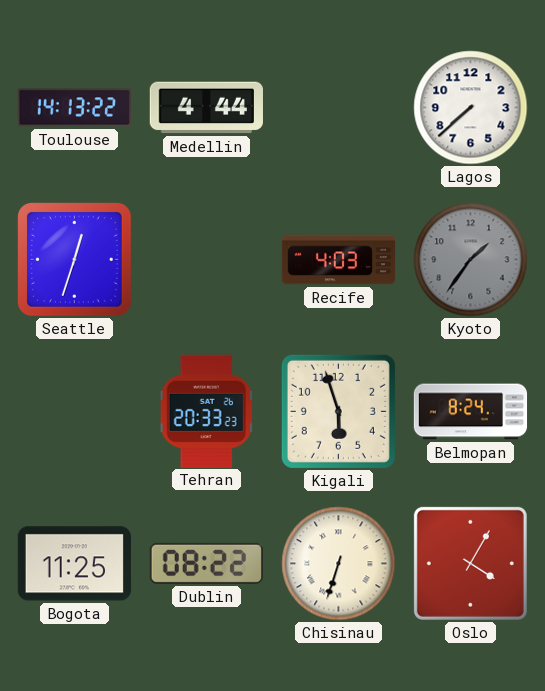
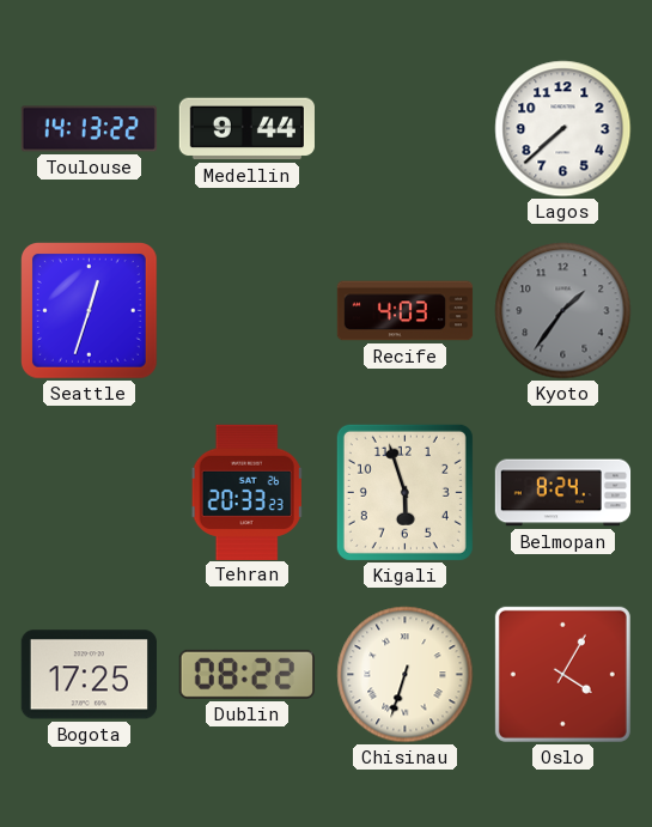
Medellin: 4:44 -> 9:44
Bogota: 11:25 -> 17:25
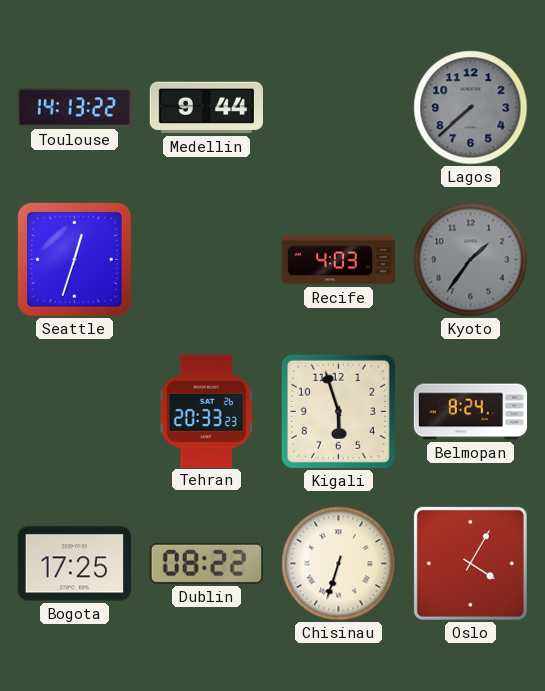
Lagos dial: white -> grey
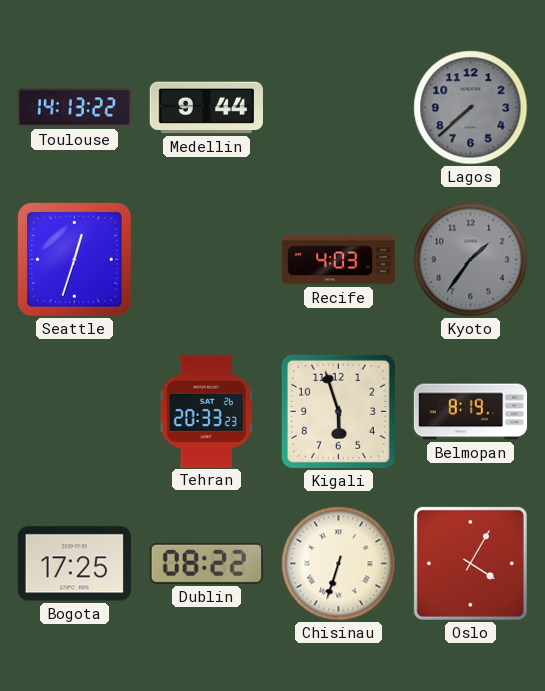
Belmopan: 8:24 -> 8:19
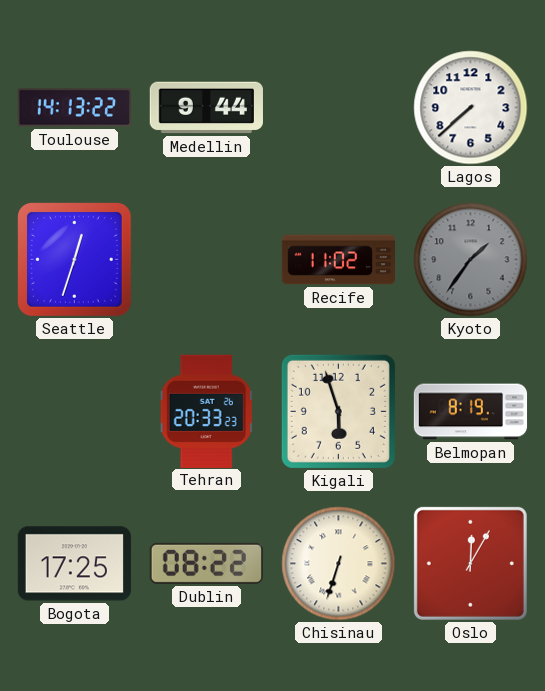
Lagos dial: grey -> white
Recife: 4:03 -> 11:02
Oslo: 4:05 -> 12:05
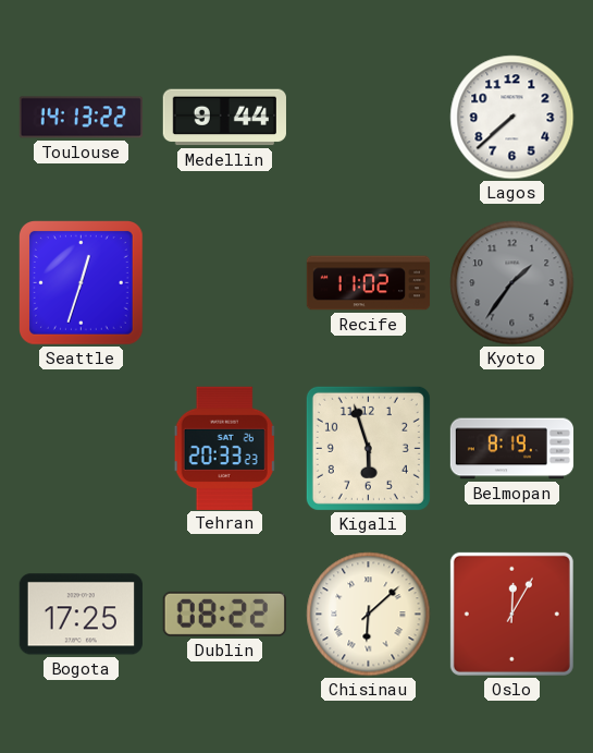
Chisinau: 6:33 -> 6:08
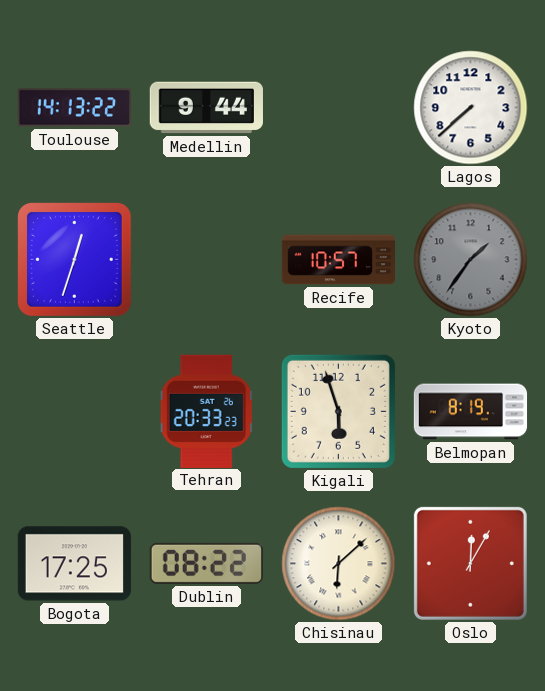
Recife: 11:02 -> 10:57
